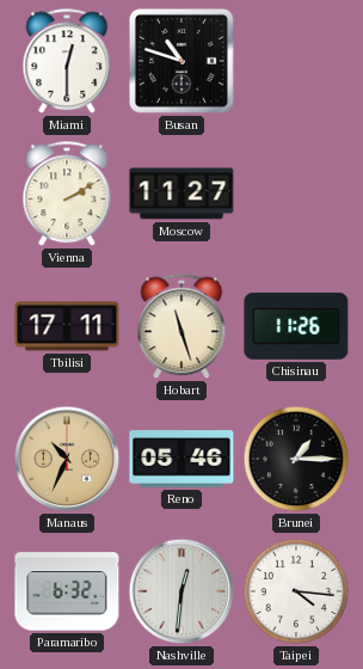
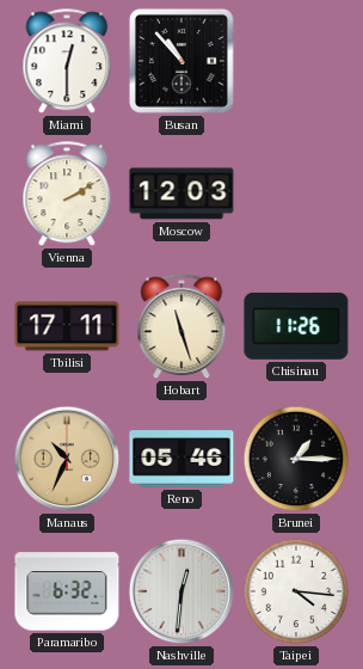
Busan: 10:48 -> 10:53
Moscow: 11:27 -> 12:03
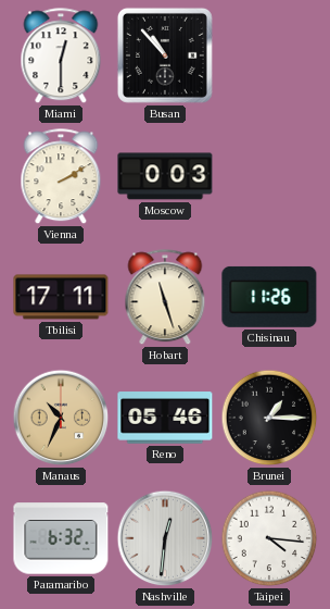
Moscow: 12:03 -> 0:03
